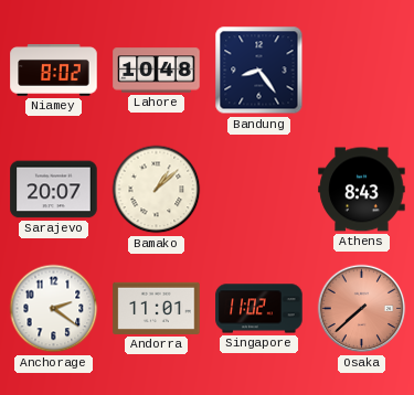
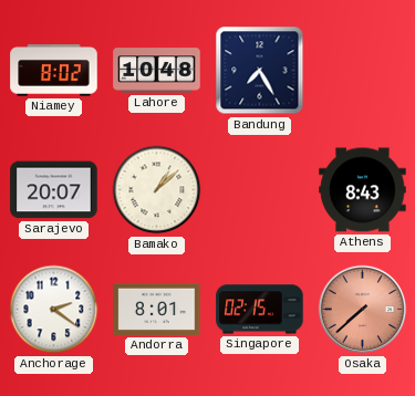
Bandung: 8:24 -> 7:25
Andorra: 11:01 -> 8:01
Singapore: 11:02 -> 02:15
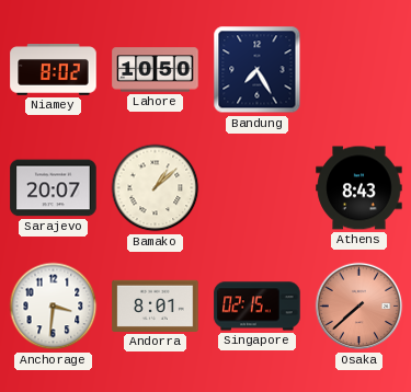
Lahore: 10:48 -> 10:50
Anchorage: 2:21 -> 3:31
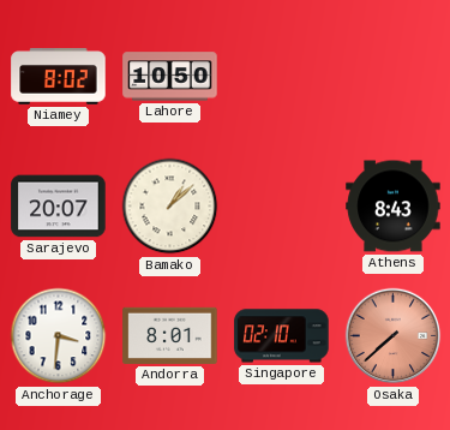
Bandung: 7:25 -> none
Singapore: 02:15 -> 02:10
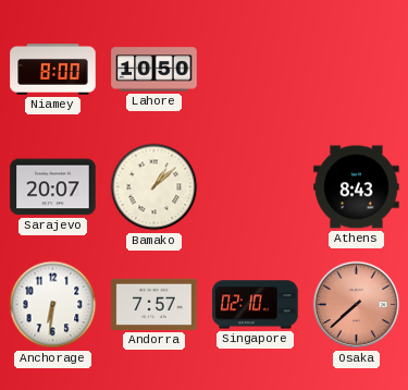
Niamey: 8:02 -> 8:00
Anchorage: 3:31 -> 6:31
Andorra: 8:01 -> 7:57
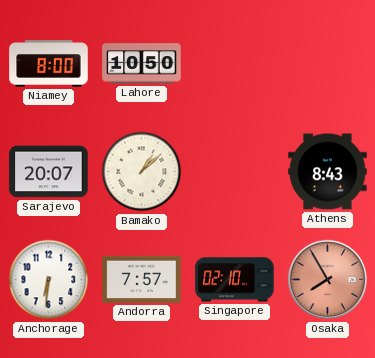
Osaka: 7:38 -> 7:55
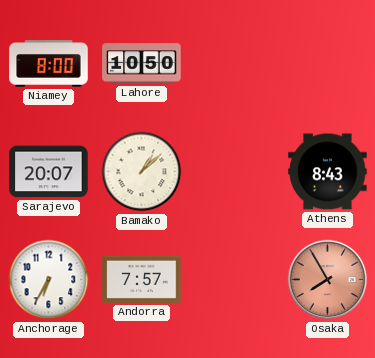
Anchorage: 6:31 -> 6:35
Singapore: 02:10 -> none
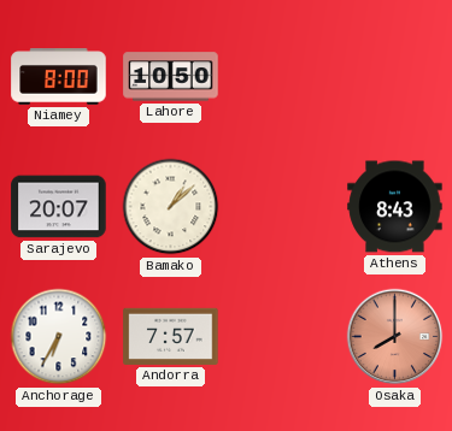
Osaka: 7:55 -> 8:00
